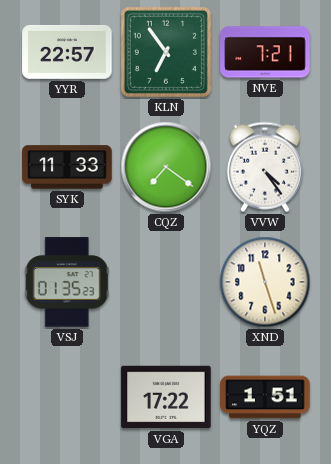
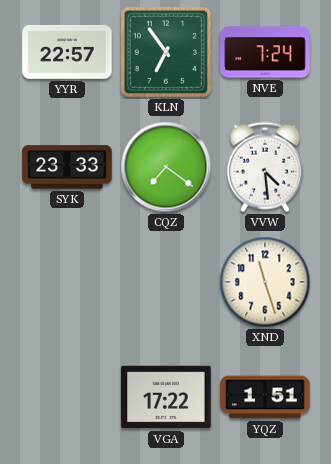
NVE: 7:21 -> 7:24
SYK: 11:33 -> 23:33
VVW: 4:24 -> 4:29
VSJ: 01:35 -> none
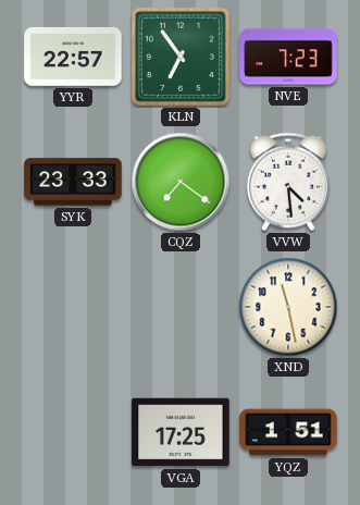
NVE: 7:24 -> 7:23
XND: 11:27 -> 11:28
VGA: 17:22 -> 17:25
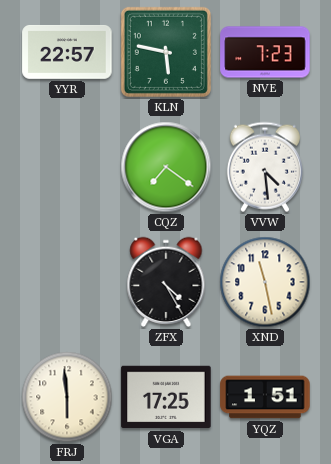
KLN: 6:54 -> 5:47
SYK: 23:33 -> none
ZFX: none -> 4:25
FRJ: none -> 5:59
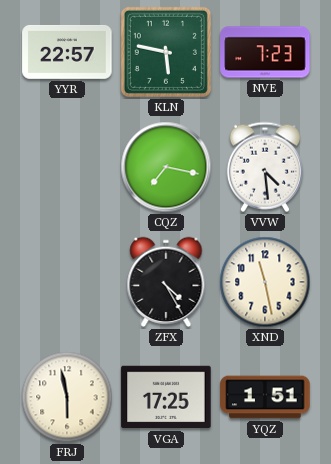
CQZ: 7:21 -> 7:17
FRJ: 5:59 -> 5:58
